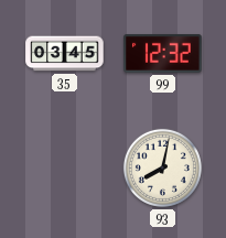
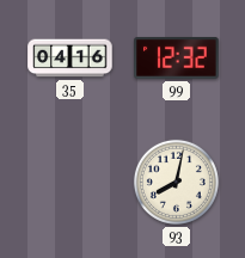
35: 03:45 -> 04:16
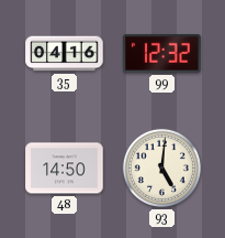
48: none -> 14:50
93: 8:02 -> 5:01
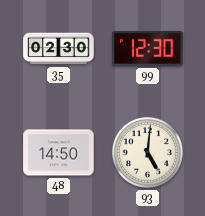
35: 04:16 -> 02:30
99: 12:32 -> 12:30
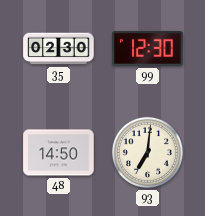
93: 5:01 -> 7:01
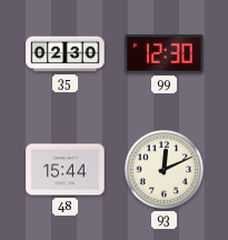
48: 14:50 -> 15:44
93: 7:01 -> 12:11
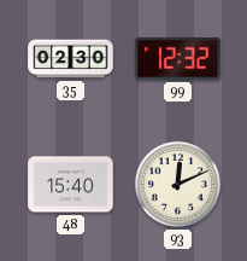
99: 12:30 -> 12:32
48: 15:44 -> 15:40
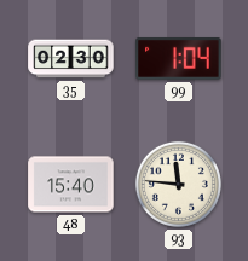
99: 12:32 -> 1:04
93: 12:11 -> 11:46
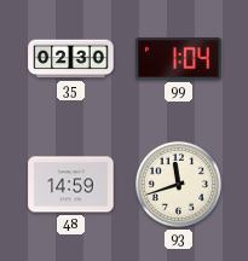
48: 15:40 -> 14:59
93: 11:46 -> 11:42
